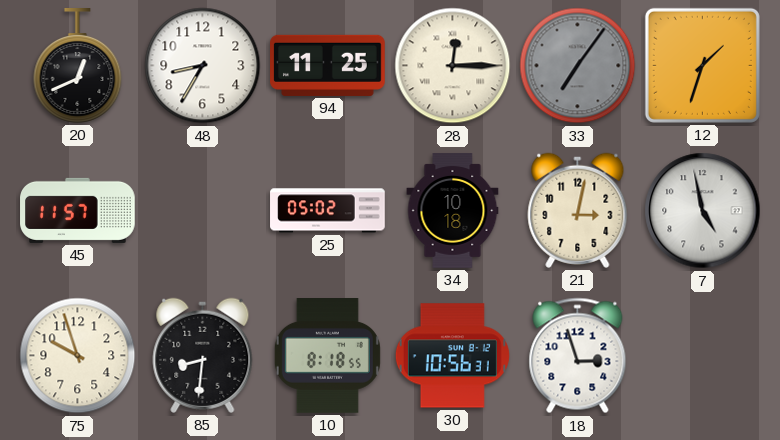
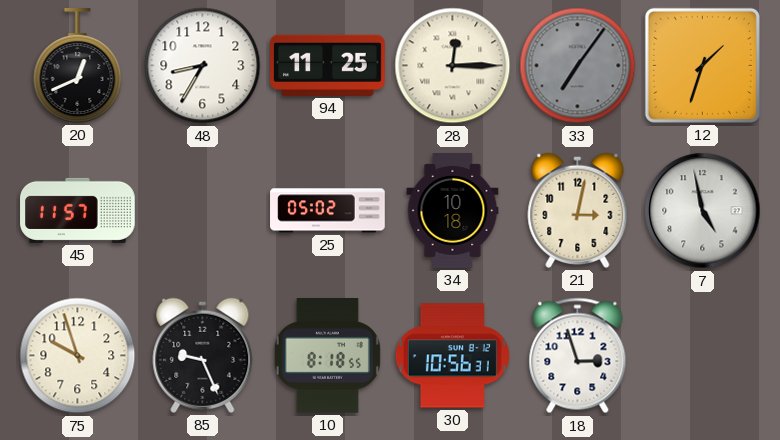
85: 8:31 -> 9:26
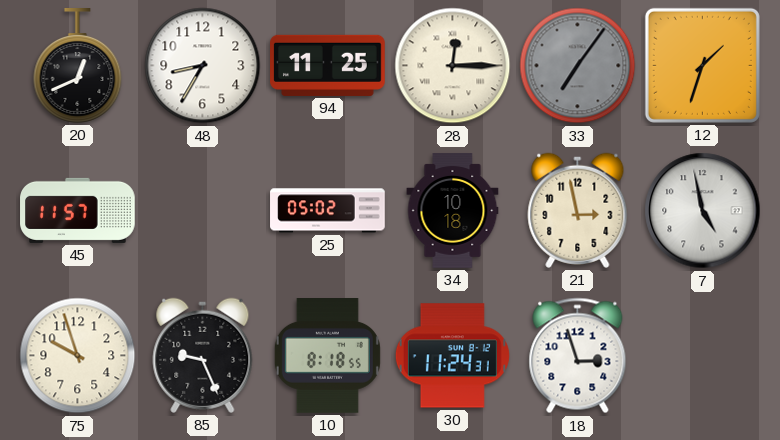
21: 3:02 -> 2:58
30: 10:56 -> 11:24
